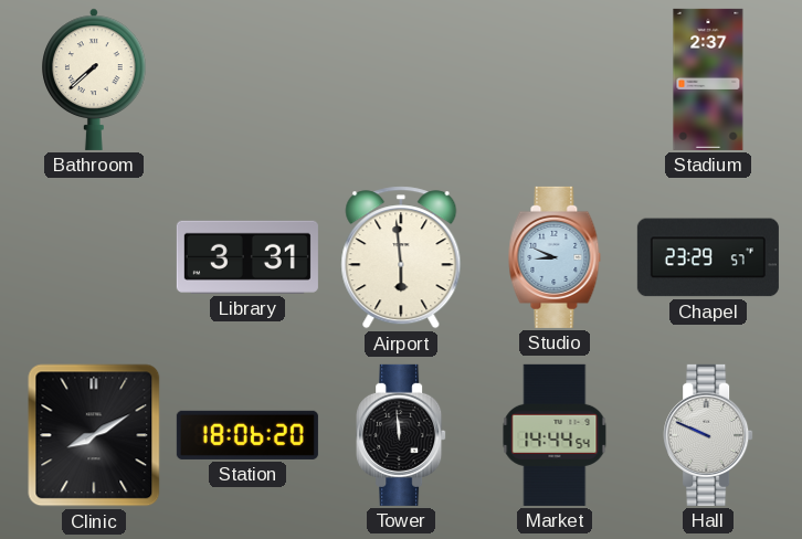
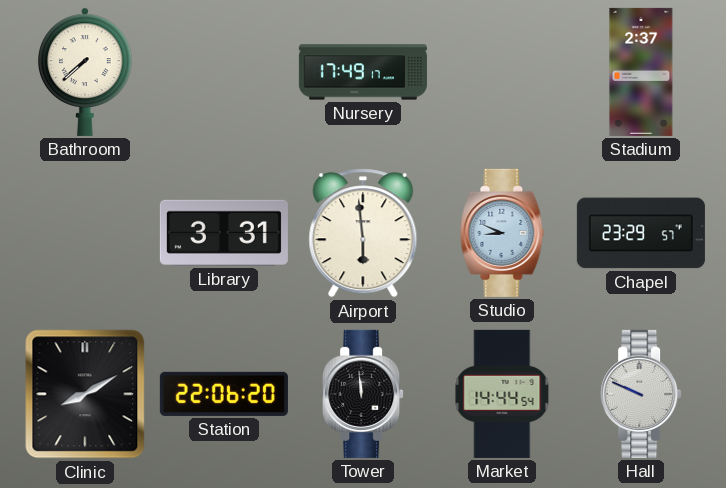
Nursery: none -> 17:49
Station: 18:06 -> 22:06
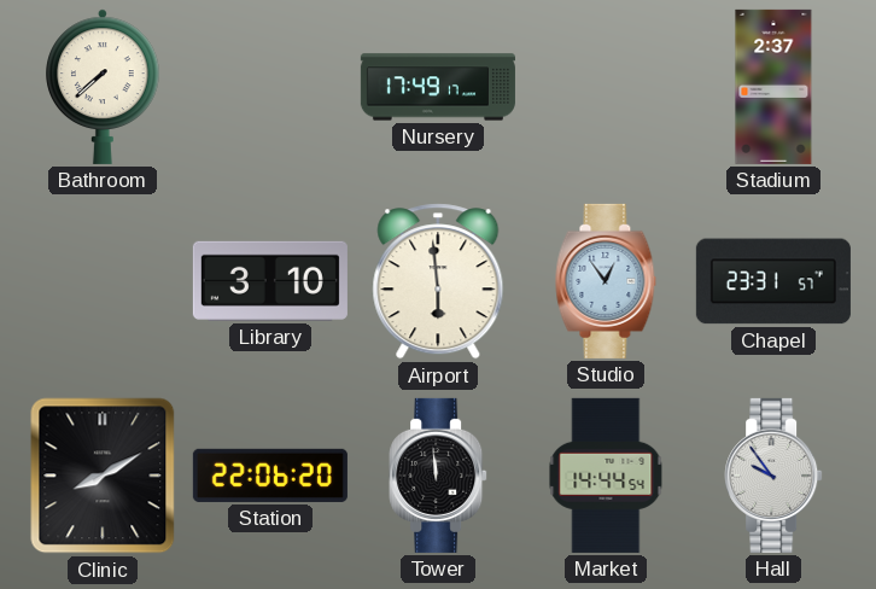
Library: 3:31 -> 3:10
Studio: 8:49 -> 12:54
Chapel: 23:29 -> 23:31
Hall: 9:49 -> 9:54
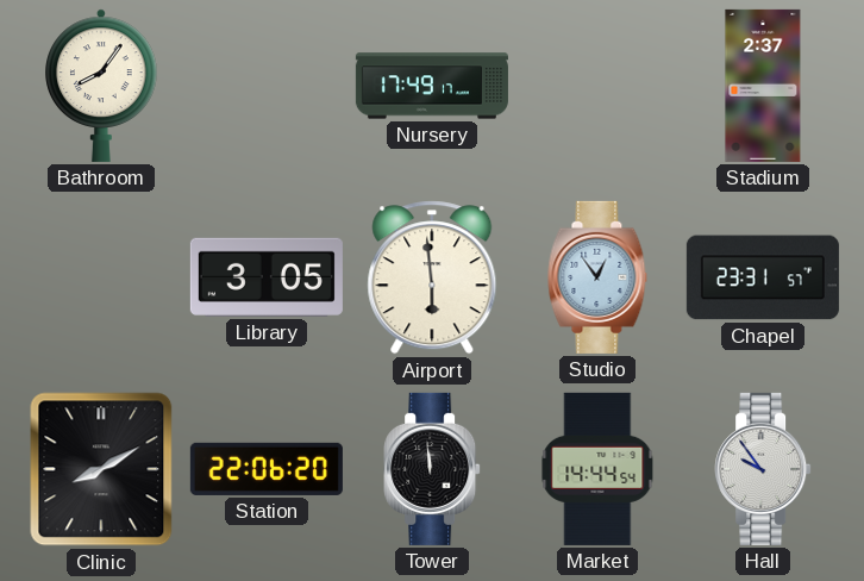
Bathroom: 7:38 -> 8:06
Library: 3:10 -> 3:05
